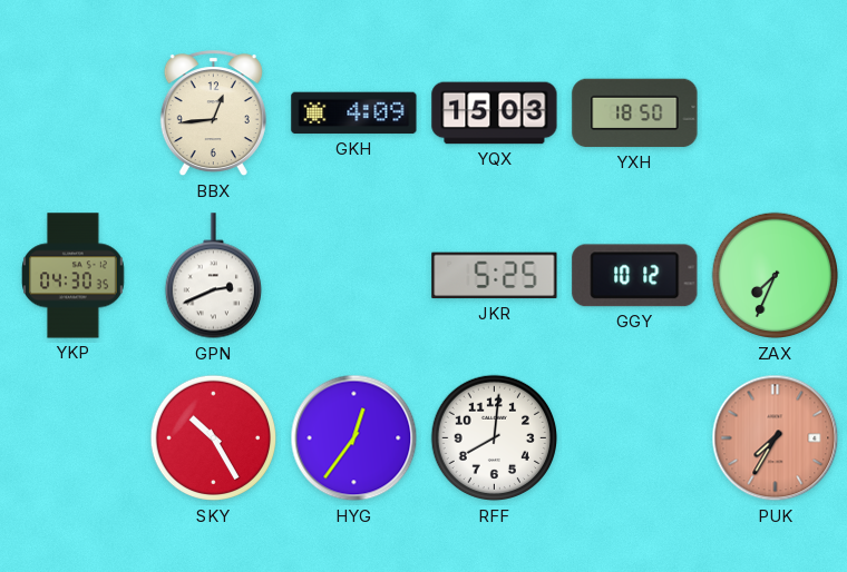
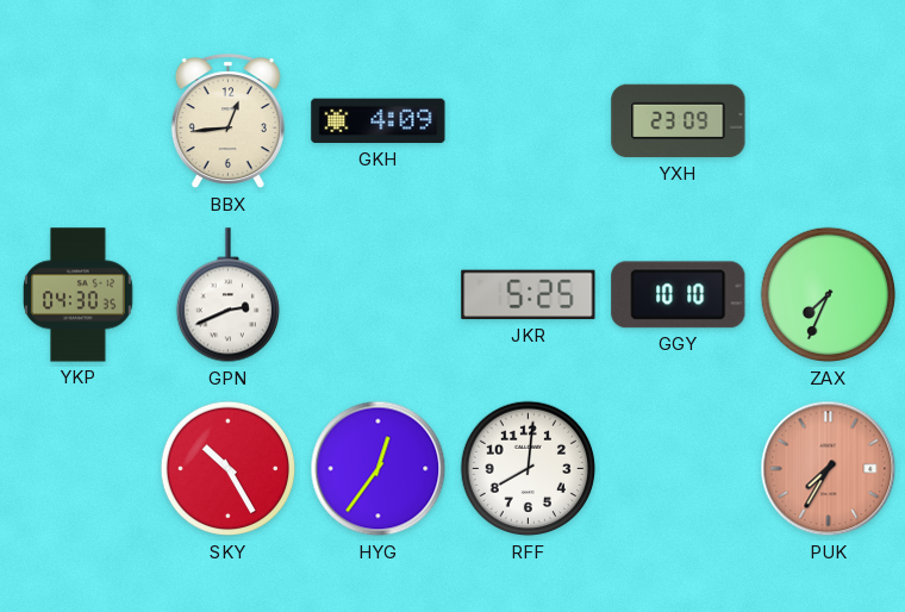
YQX: 15:03 -> none
YXH: 18:50 -> 23:09
GGY: 10:12 -> 10:10
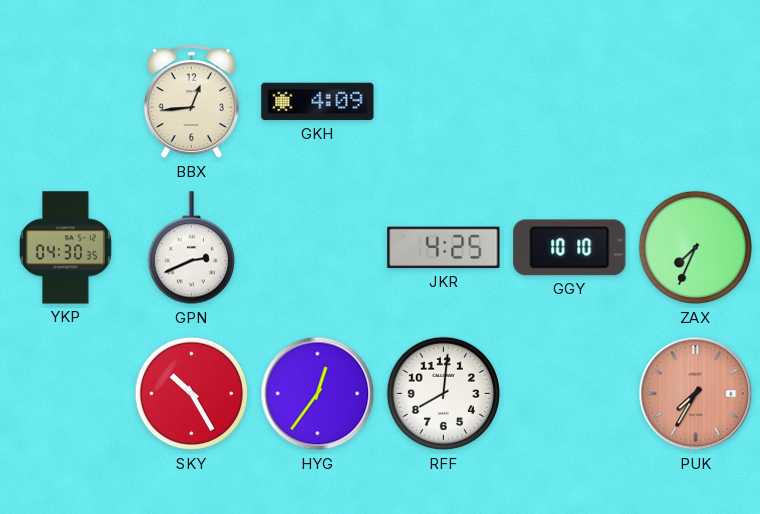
YXH: 23:09 -> none
JKR: 5:25 -> 4:25
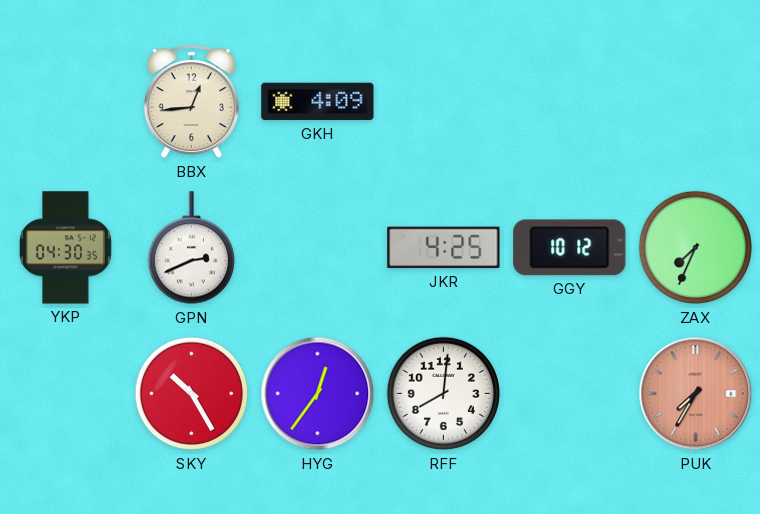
GGY: 10:10 -> 10:12
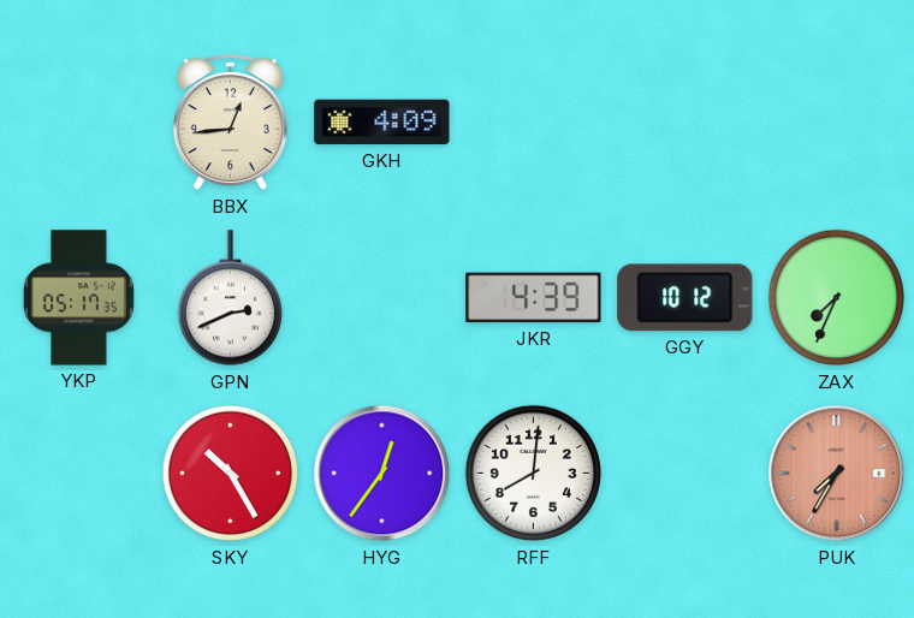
YKP: 04:30 -> 05:17
JKR: 4:25 -> 4:39
